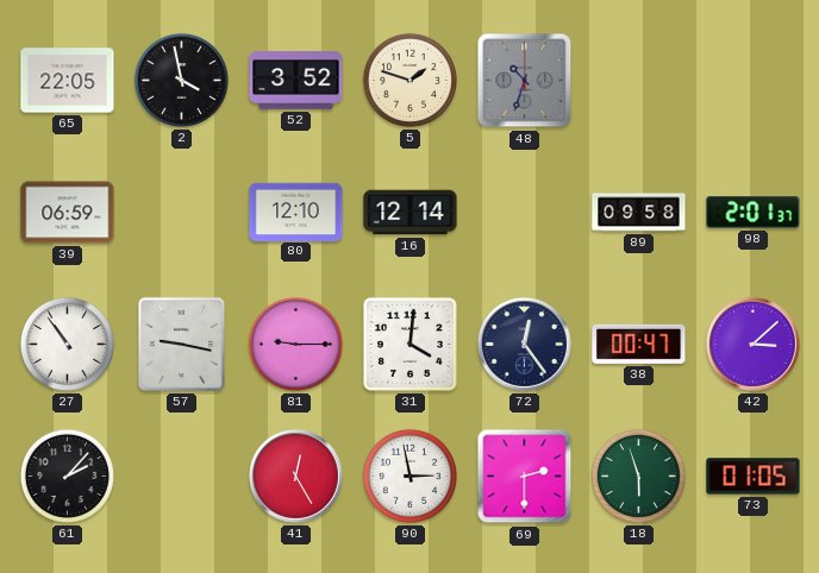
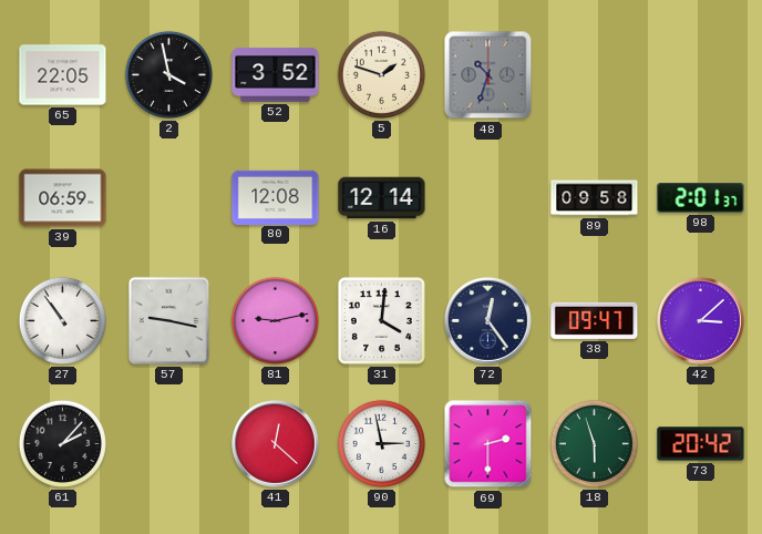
80: 12:10 -> 12:08
81: 9:15 -> 9:13
38: 00:47 -> 09:47
41: 12:25 -> 12:22
73: 01:05 -> 20:42
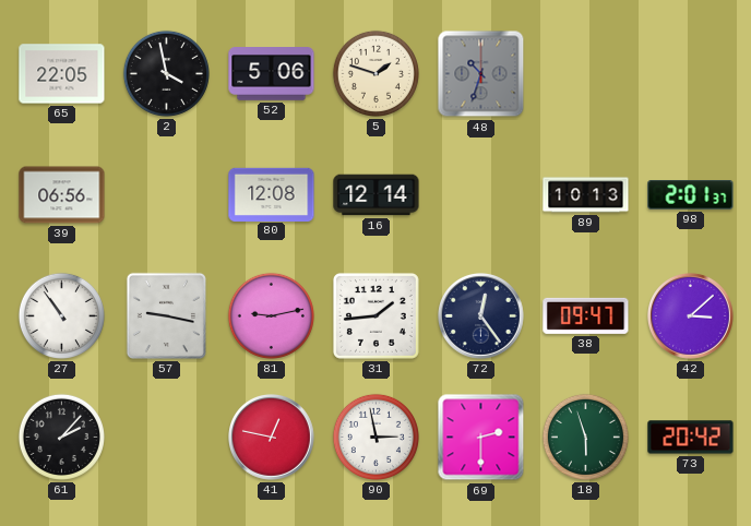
52: 3:52 -> 5:06
39: 06:59 -> 06:56
89: 09:58 -> 10:13
31: 4:01 -> 1:44
41: 12:22 -> 12:47
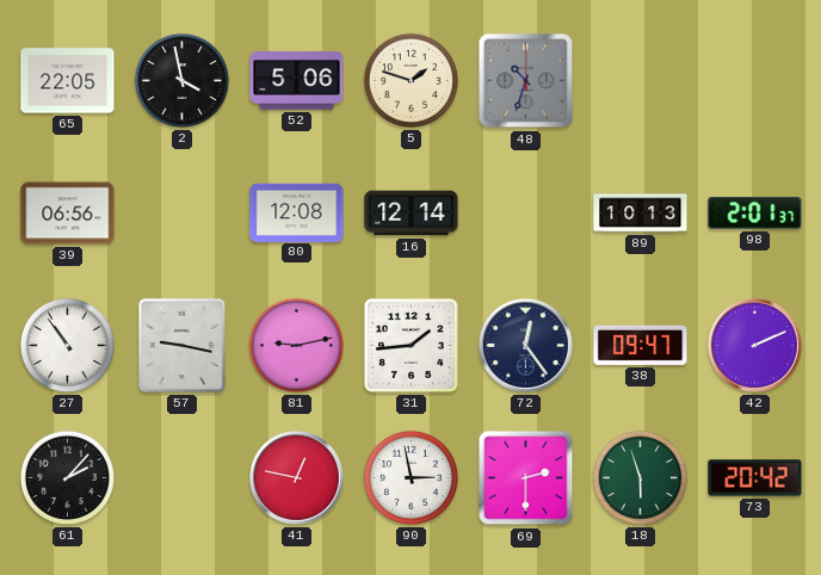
42: 3:08 -> 2:11
